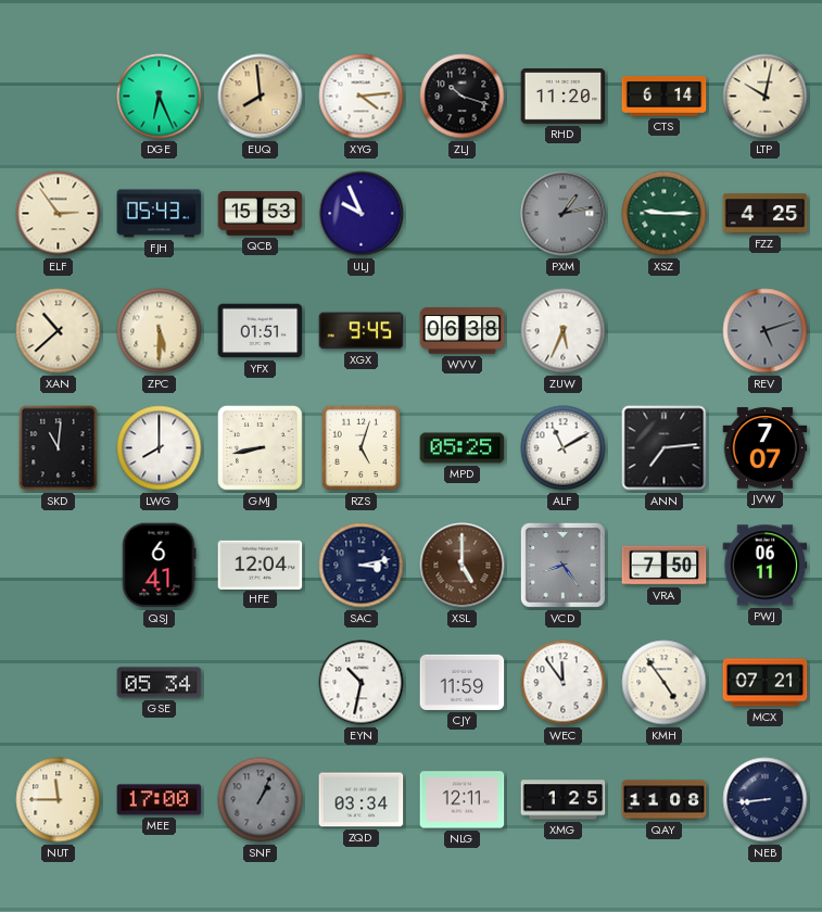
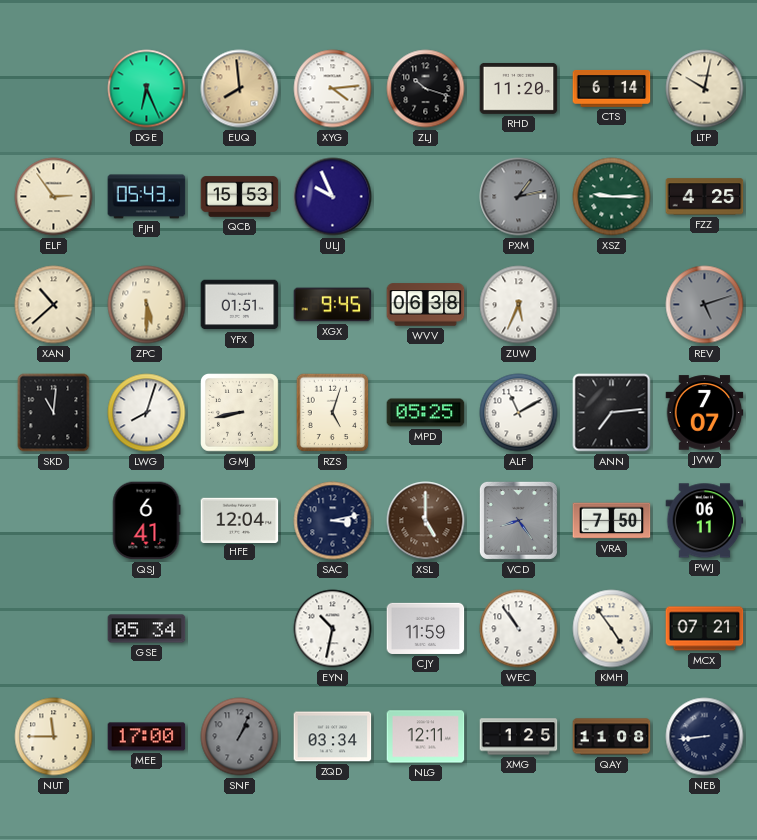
LWG: 8:00 -> 8:03
WEC: 11:54 -> 10:54
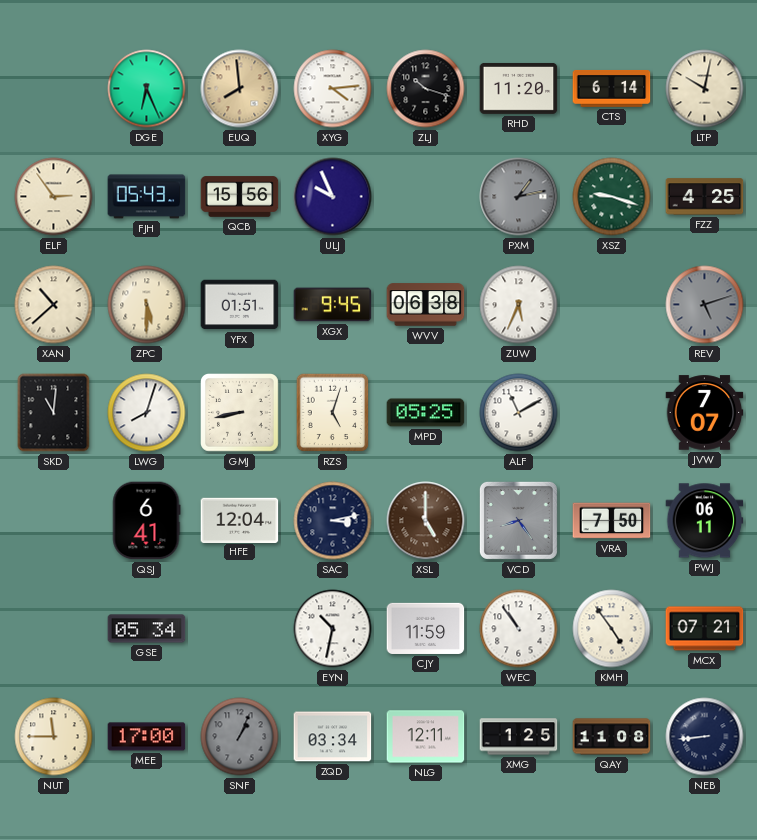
QCB: 15:53 -> 15:56
XSZ: 9:15 -> 9:18
ANN: 7:14 -> none
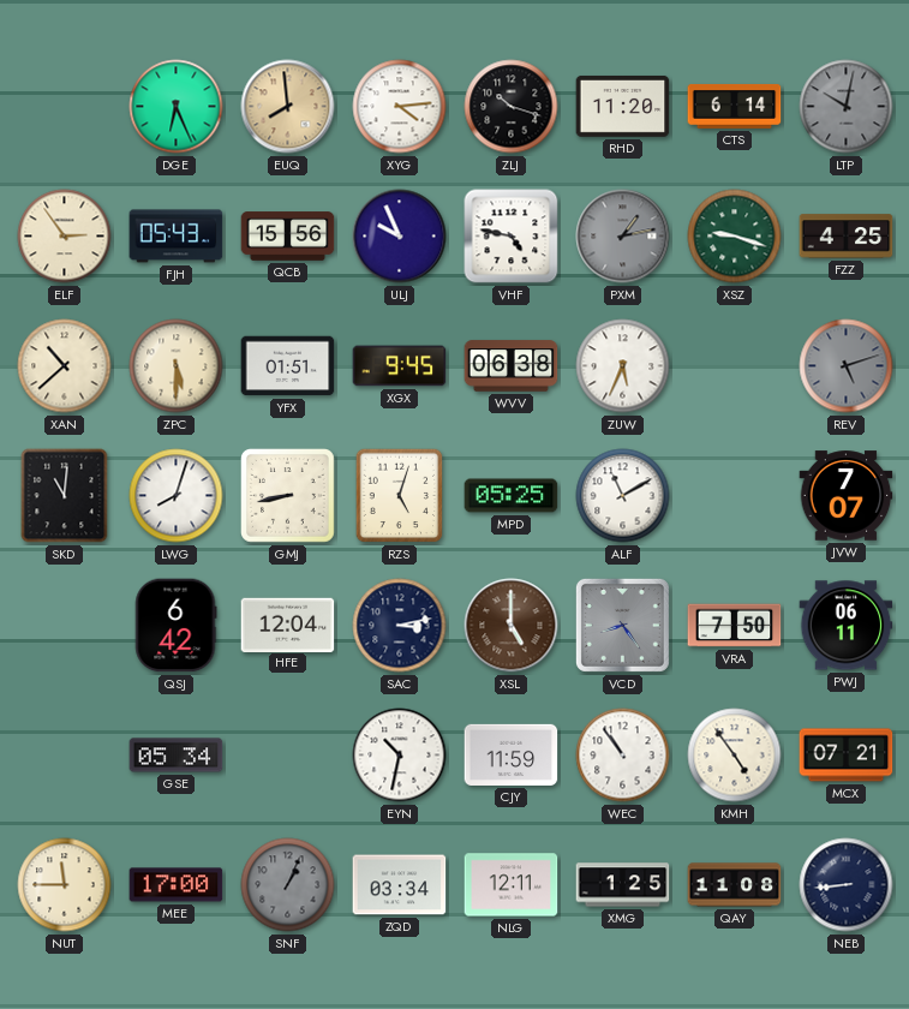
LTP dial: cream -> grey
VHF: none -> 4:47
QSJ: 6:41 -> 6:42
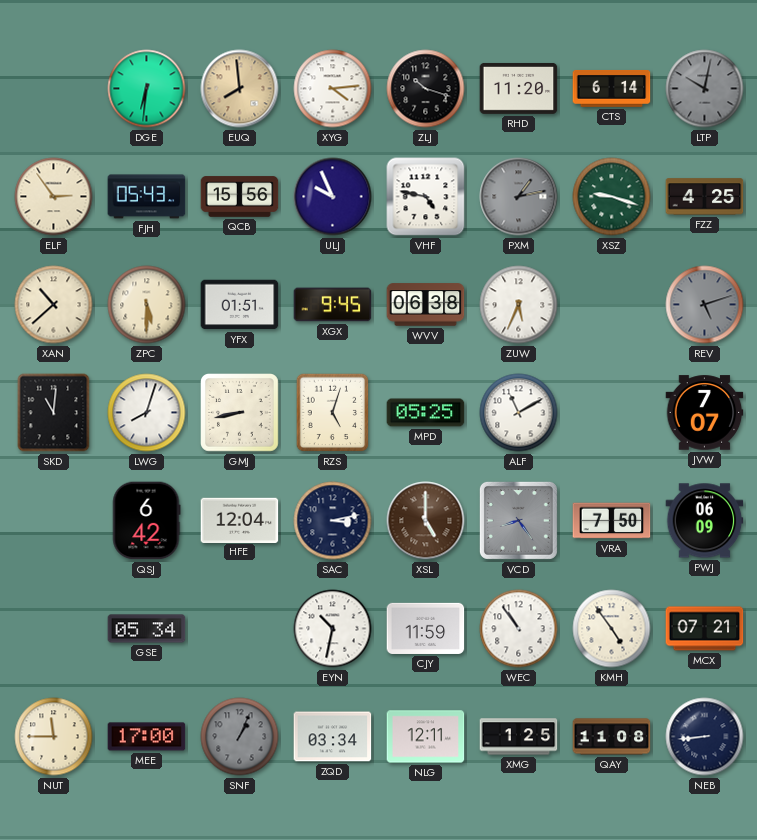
DGE: 6:26 -> 6:31
PWJ: 06:11 -> 06:09
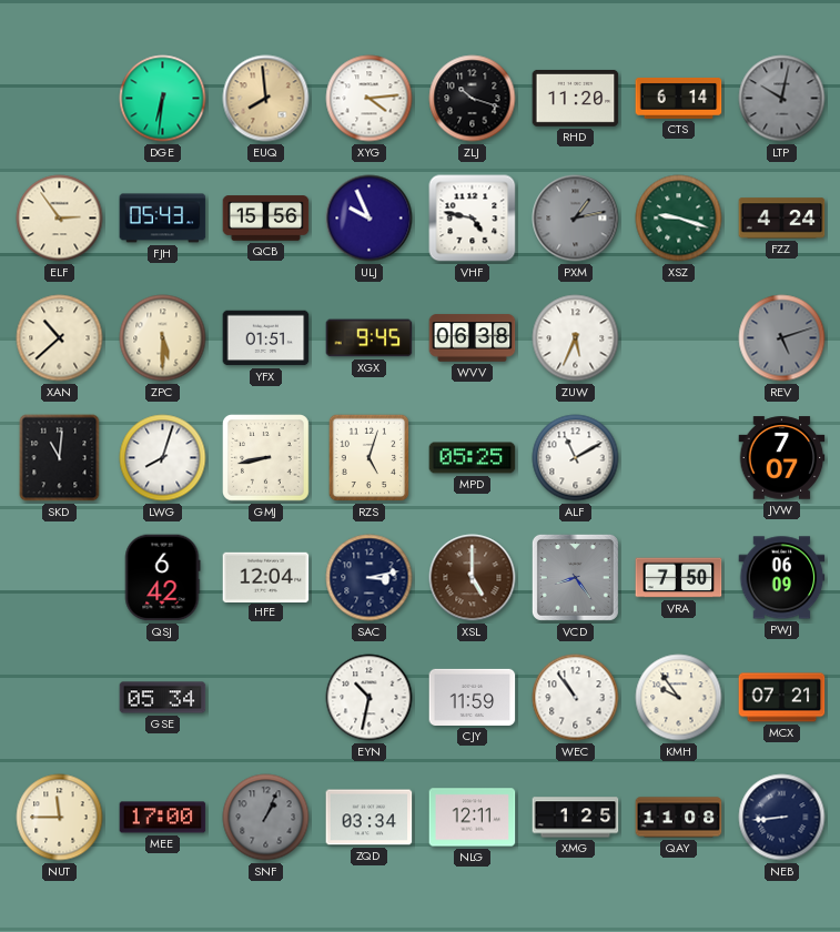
FZZ: 4:25 -> 4:24
KMH: 4:54 -> 9:54
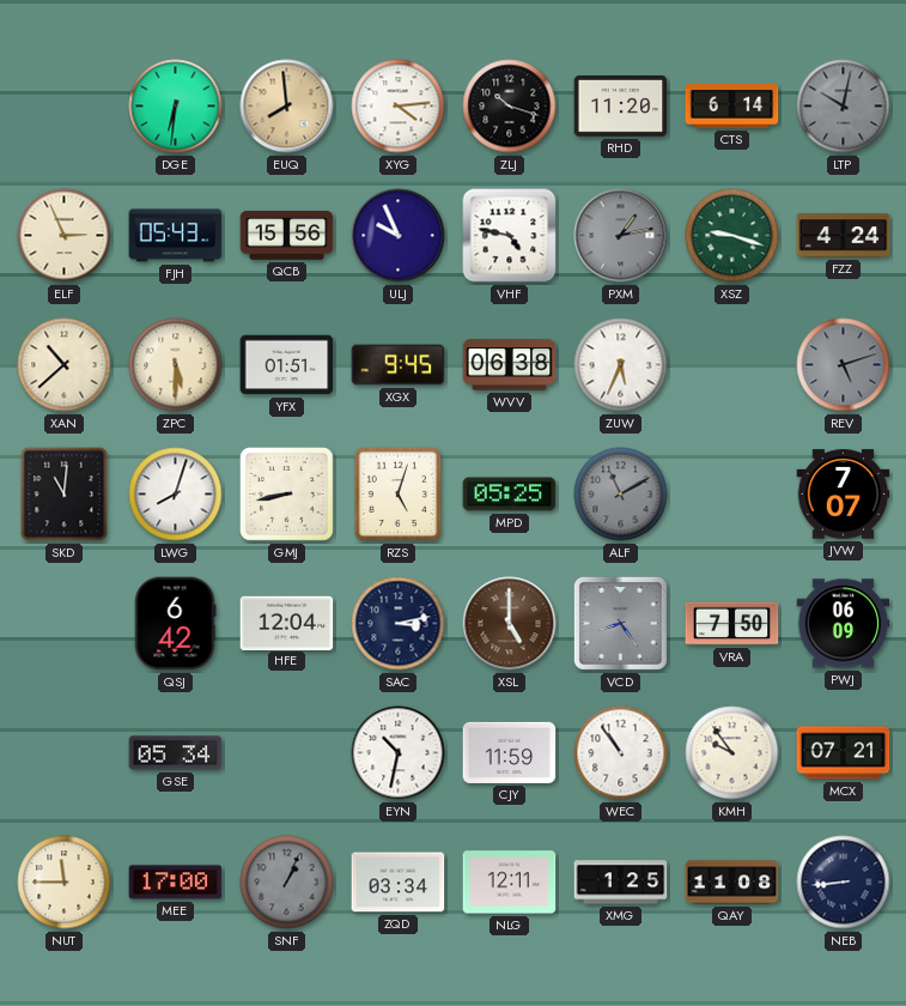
ELF: 2:54 -> 2:56
ALF dial: white -> grey
